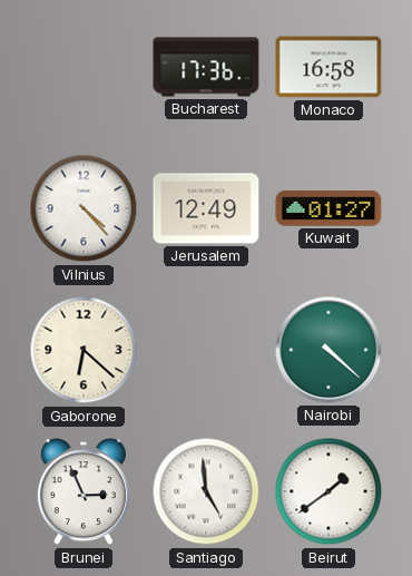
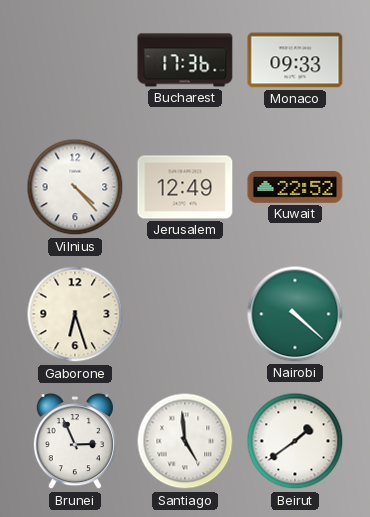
Monaco: 16:58 -> 09:33
Kuwait: 01:27 -> 22:52
Gaborone: 6:22 -> 6:27
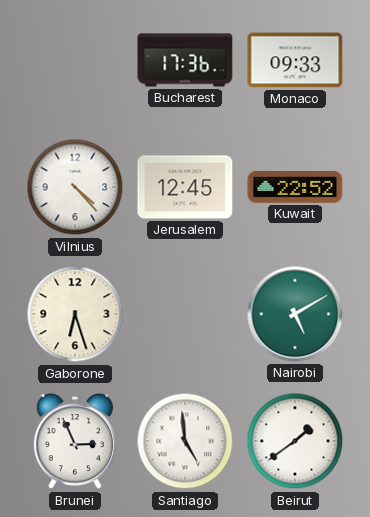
Jerusalem: 12:49 -> 12:45
Nairobi: 4:22 -> 5:10
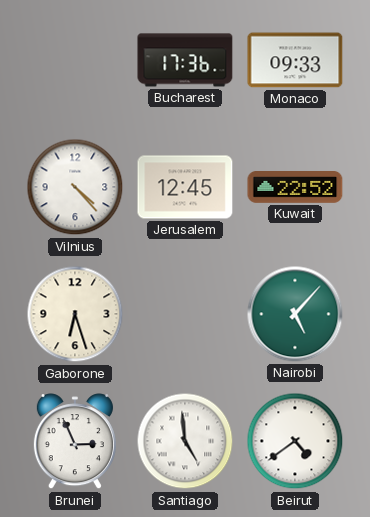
Nairobi: 5:10 -> 5:07
Beirut: 1:39 -> 4:39
